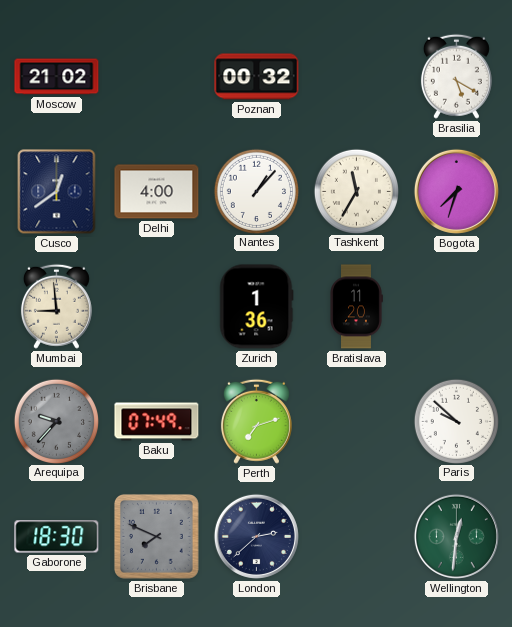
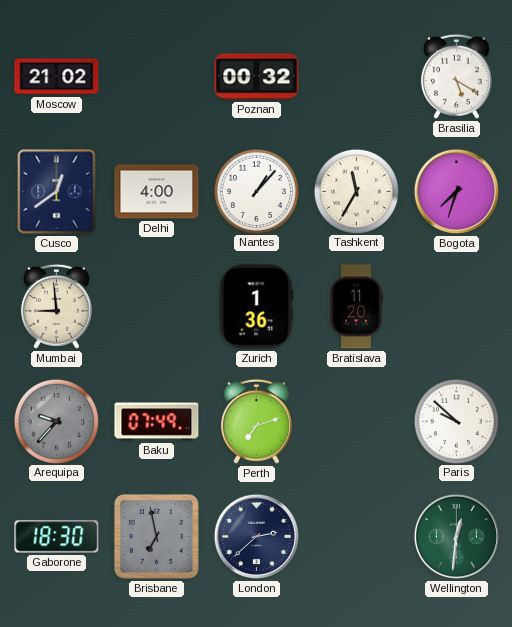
Brisbane: 7:49 -> 6:58
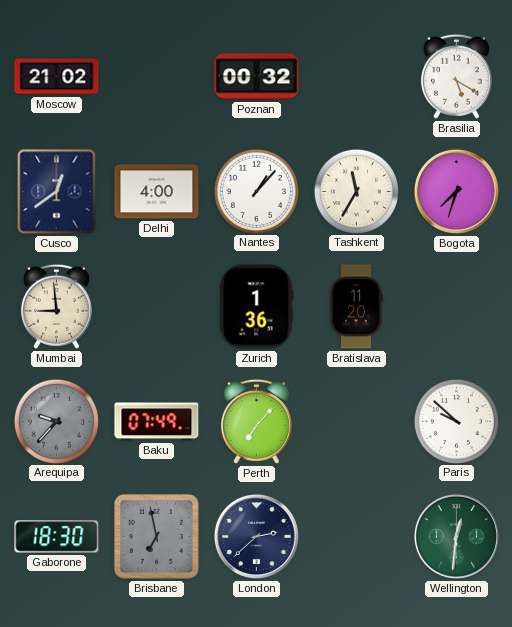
Perth: 7:12 -> 7:07
